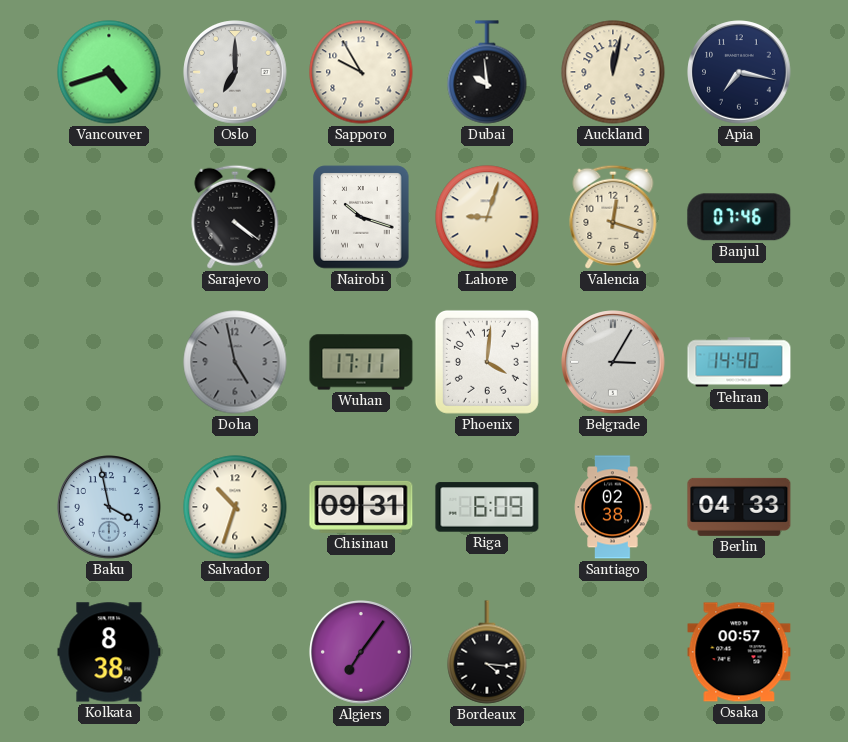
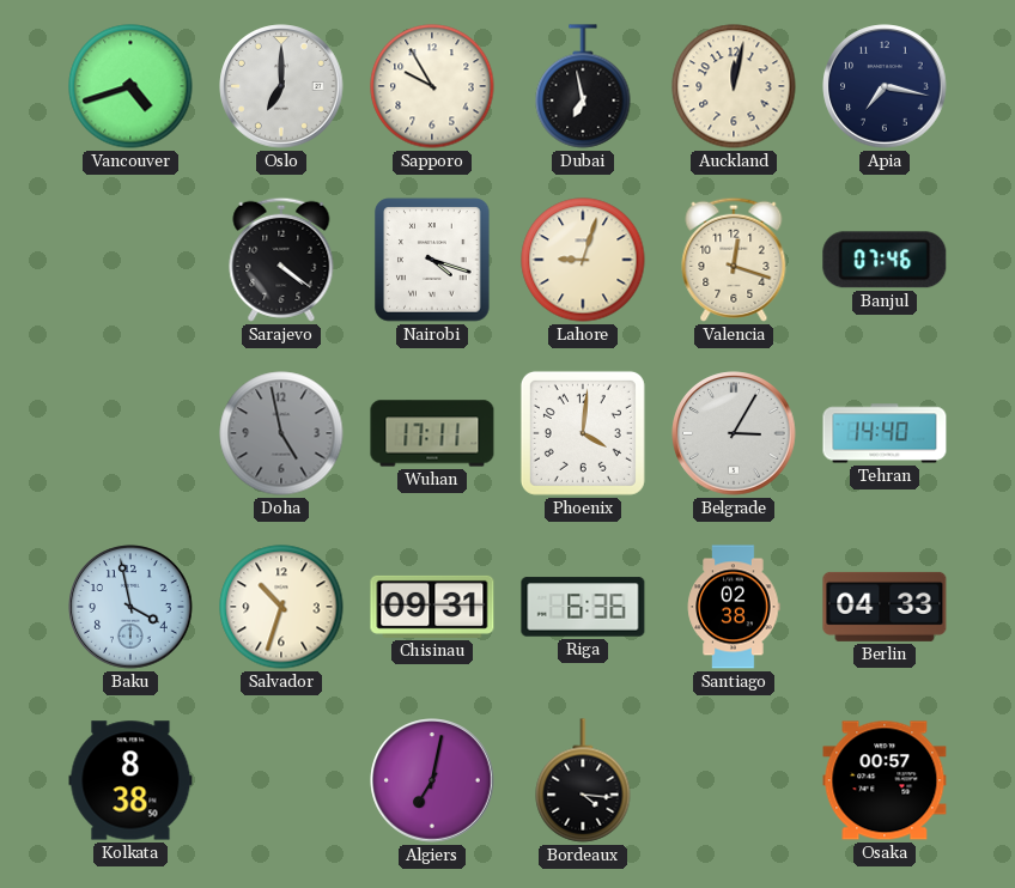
Dubai: 9:59 -> 6:58
Nairobi: 10:18 -> 4:18
Riga: 6:09 -> 6:36
Algiers: 7:06 -> 7:02
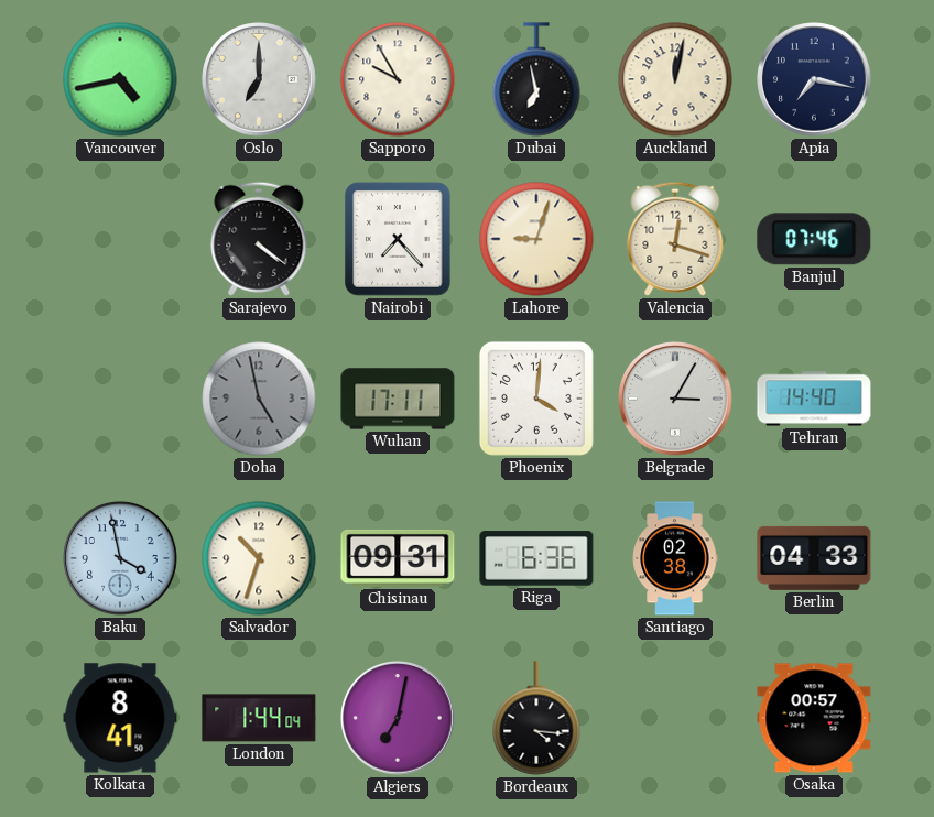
Vancouver: 4:42 -> 4:43
Nairobi: 4:18 -> 7:23
Kolkata: 8:38 -> 8:41
London: none -> 1:44
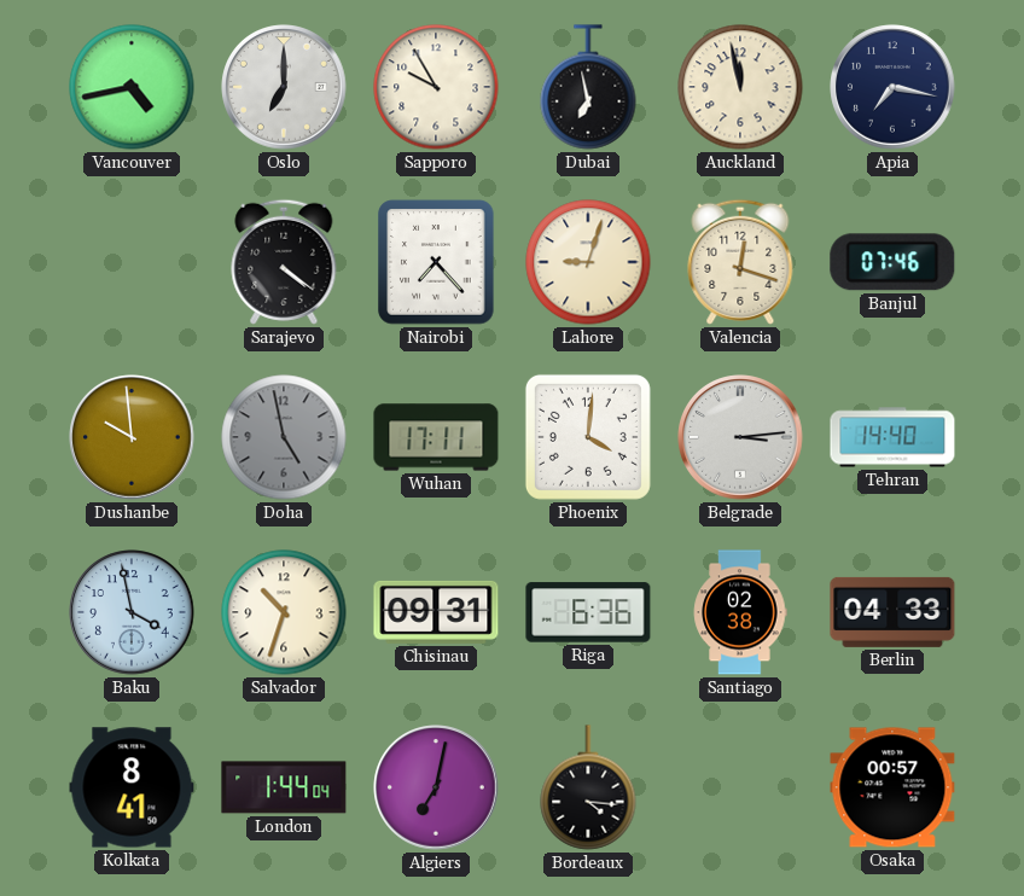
Auckland: 12:02 -> 11:58
Dushanbe: none -> 9:59
Belgrade: 3:05 -> 3:14
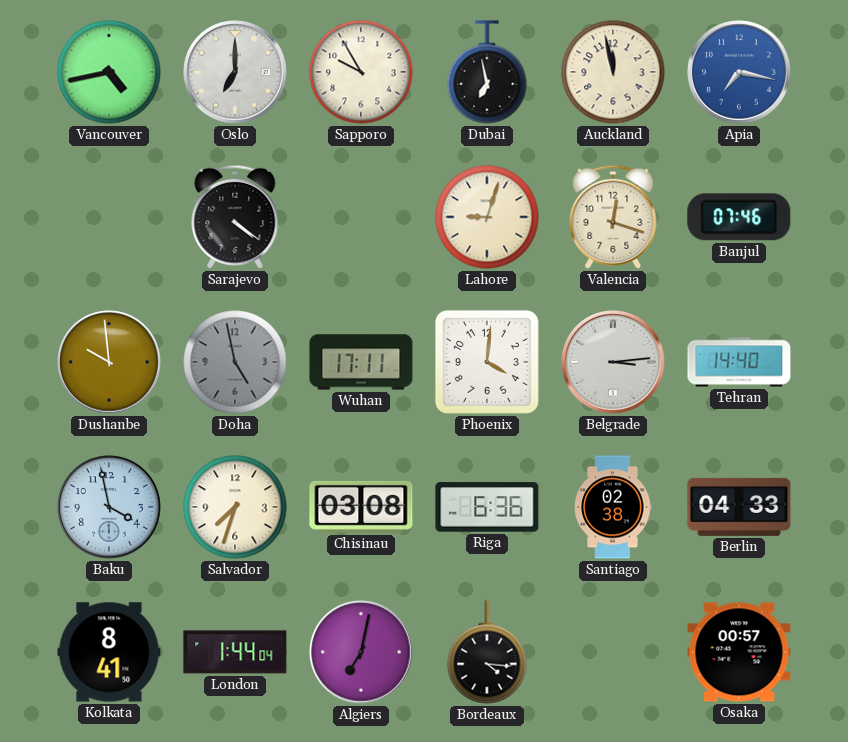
Apia dial: navy -> blue
Nairobi: 7:23 -> none
Salvador: 10:33 -> 7:33
Chisinau: 09:31 -> 03:08
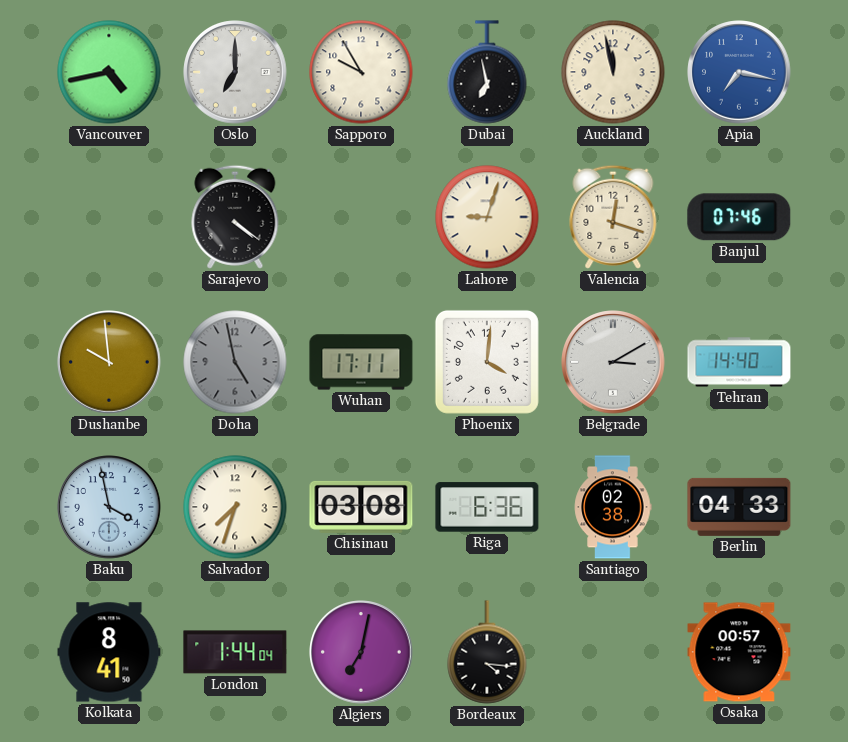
Belgrade: 3:14 -> 3:10
